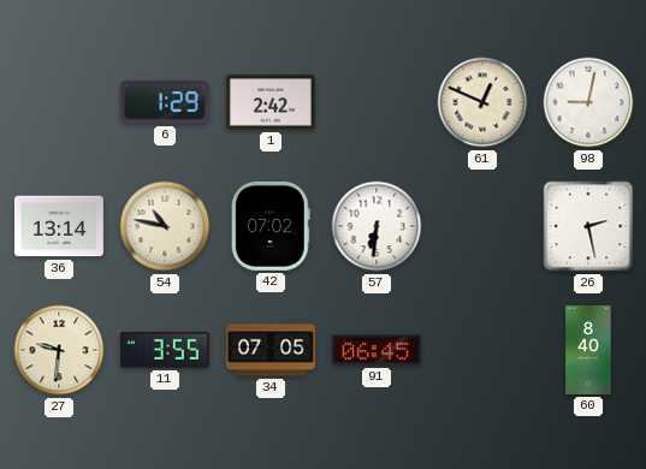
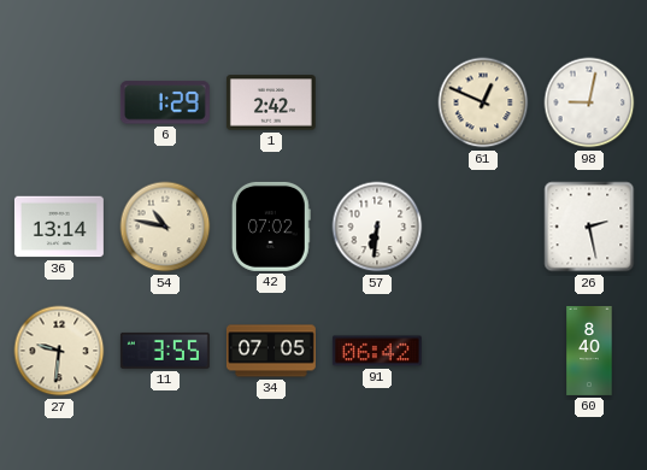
91: 06:45 -> 06:42
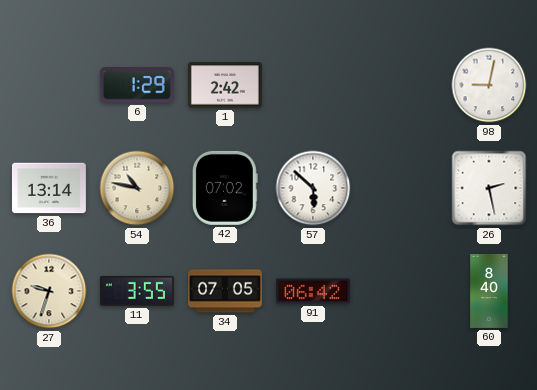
61: 12:49 -> none
57: 6:31 -> 5:52
27: 9:31 -> 9:33
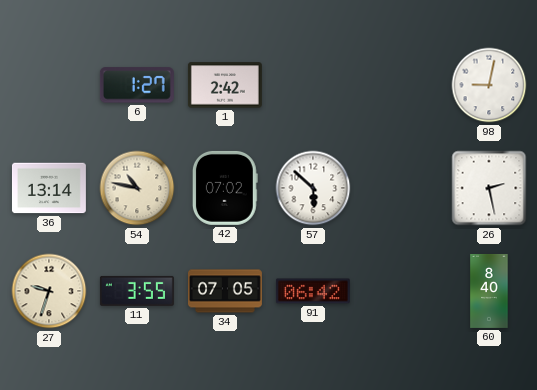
6: 1:29 -> 1:27
